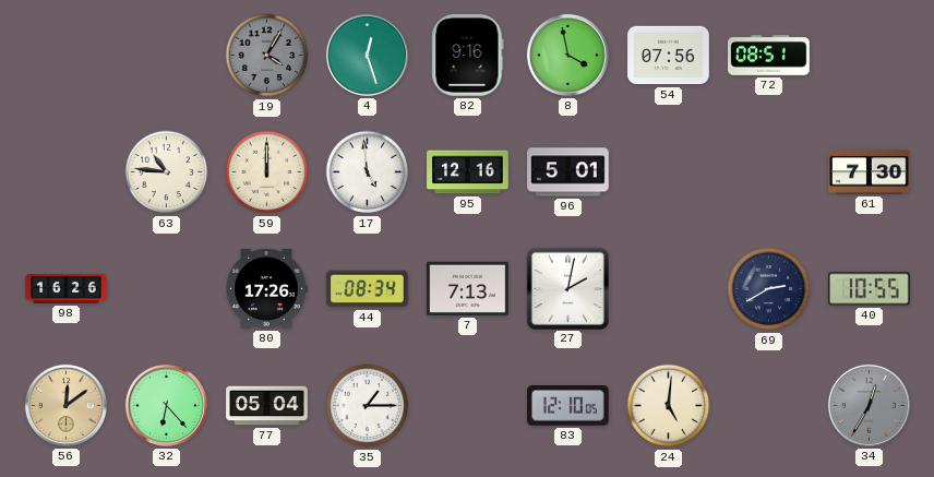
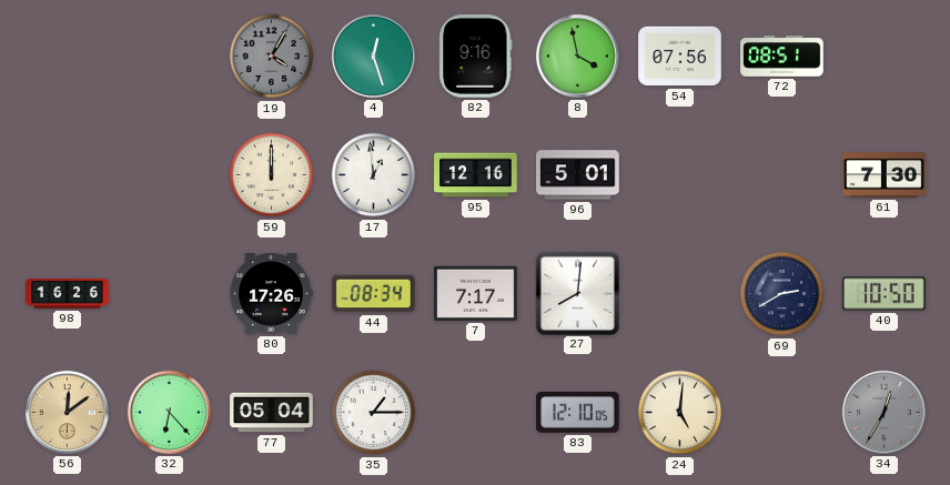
63: 10:46 -> none
17: 4:59 -> 12:59
7: 7:13 -> 7:17
27: 2:02 -> 8:01
40: 10:55 -> 10:50
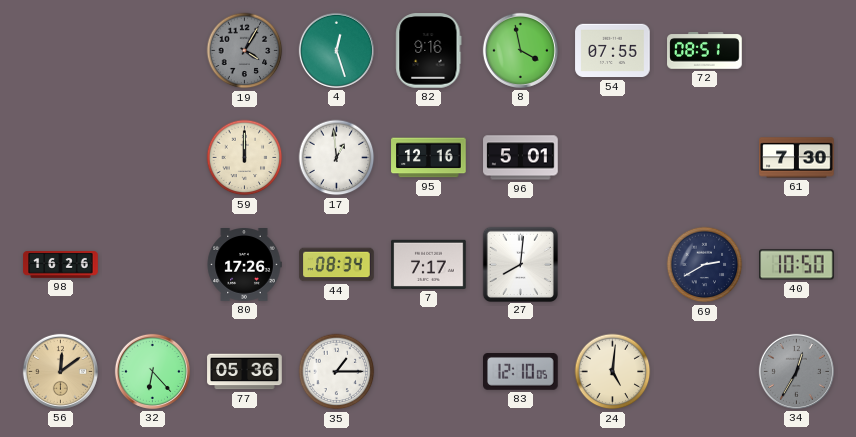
54: 07:56 -> 07:55
77: 05:04 -> 05:36
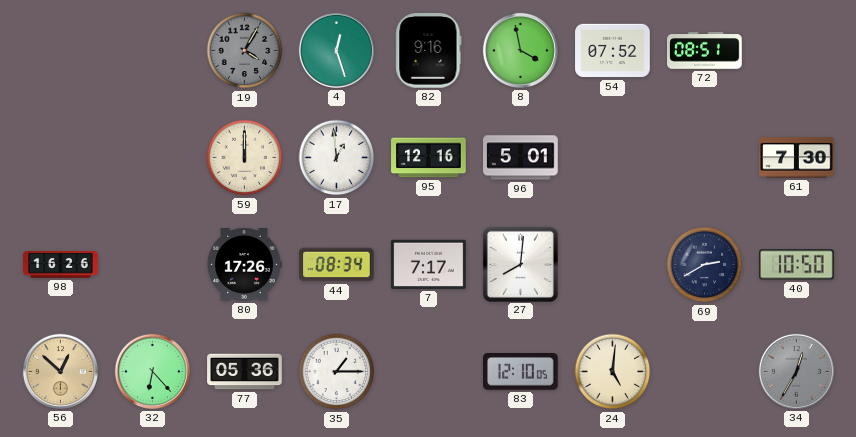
54: 07:55 -> 07:52
56: 12:09 -> 12:52
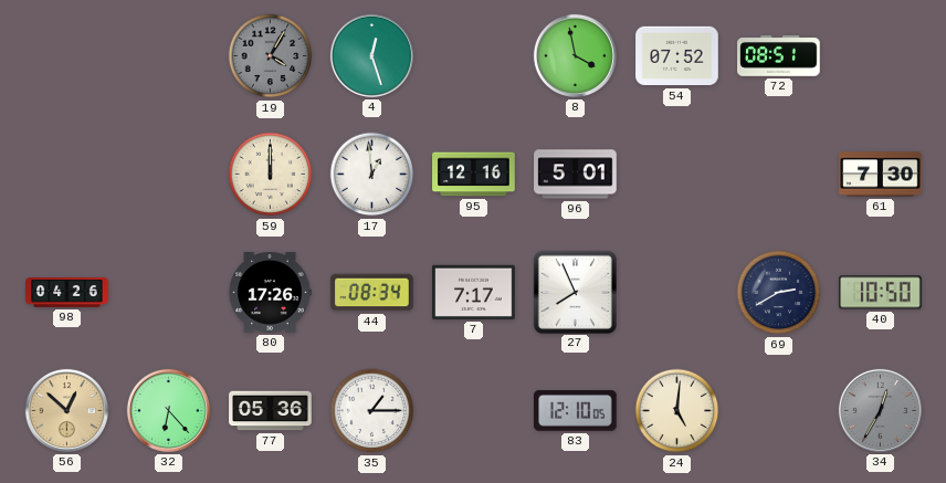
82: 9:16 -> none
98: 16:26 -> 04:26
27: 8:01 -> 7:56
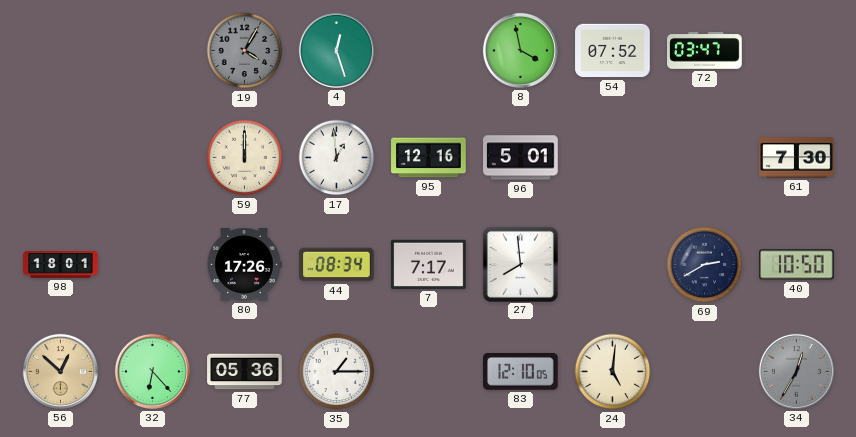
72: 08:51 -> 03:47
98: 04:26 -> 18:01
27: 7:56 -> 7:59
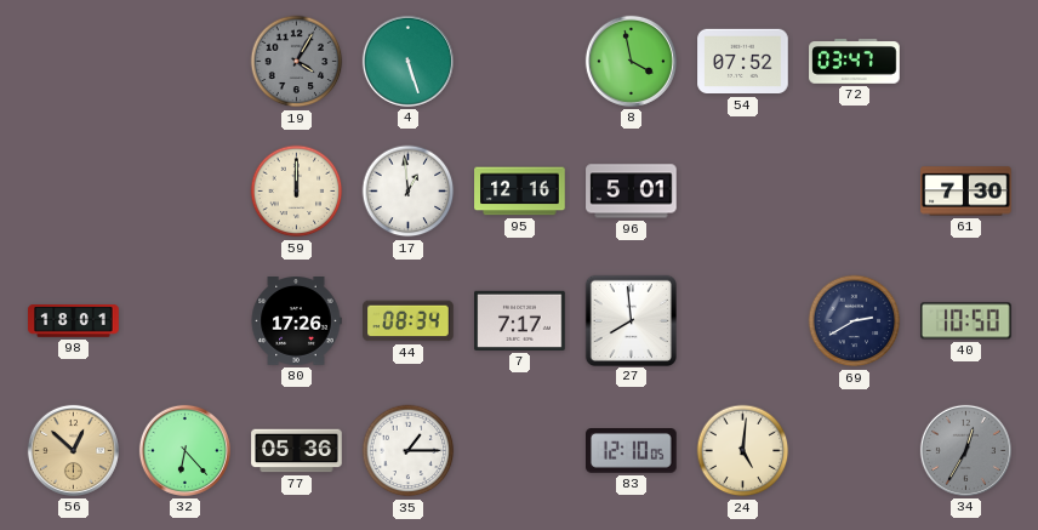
4: 12:27 -> 5:27
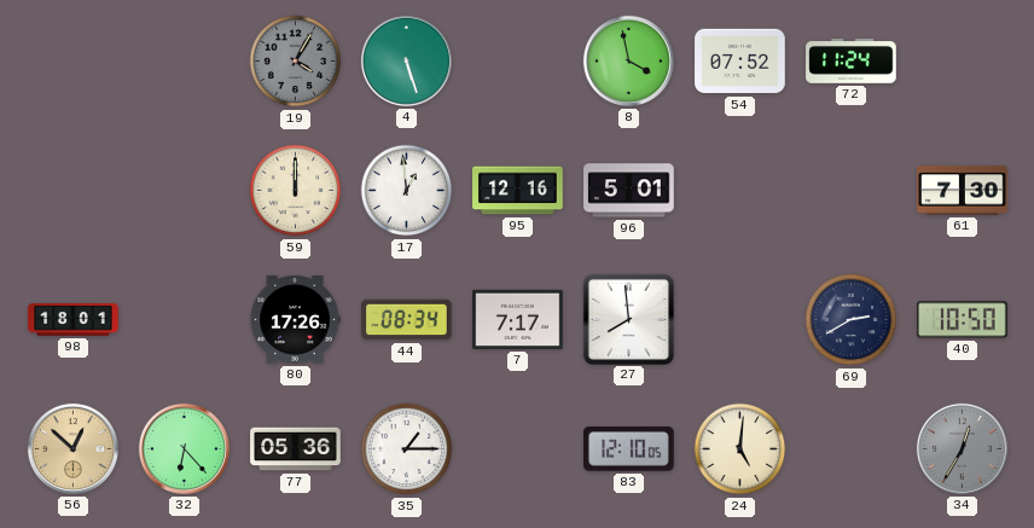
72: 03:47 -> 11:24
